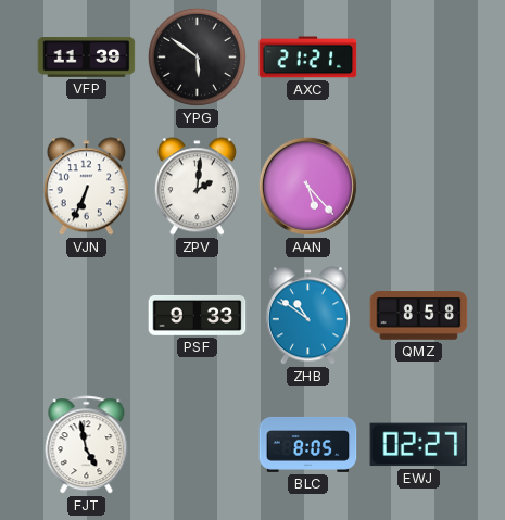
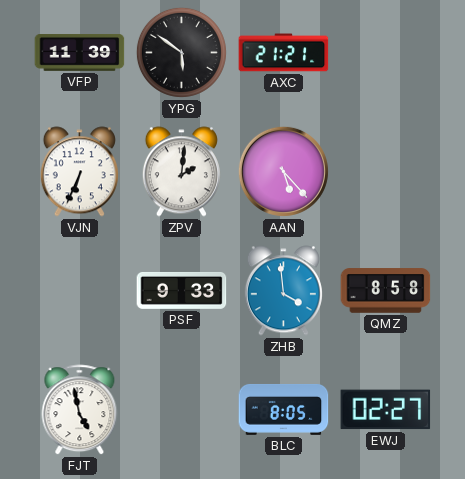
ZHB: 10:51 -> 3:59
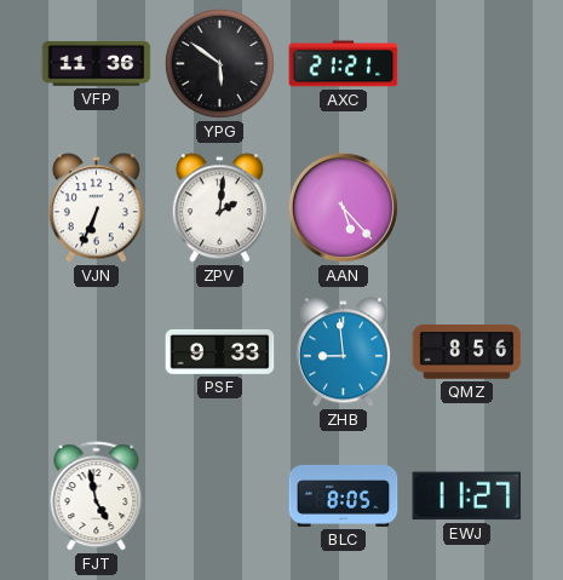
VFP: 11:39 -> 11:36
ZHB: 3:59 -> 8:59
QMZ: 8:58 -> 8:56
EWJ: 02:27 -> 11:27
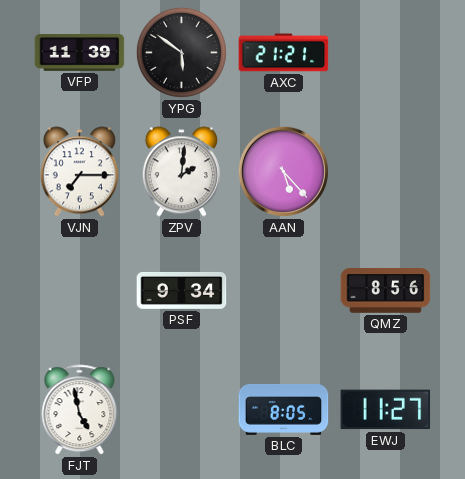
VFP: 11:36 -> 11:39
VJN: 6:34 -> 7:15
PSF: 9:33 -> 9:34
ZHB: 8:59 -> none
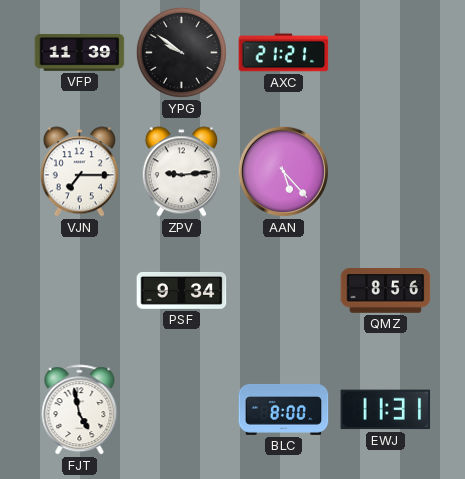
YPG: 5:51 -> 9:51
ZPV: 2:01 -> 9:14
BLC: 8:05 -> 8:00
EWJ: 11:27 -> 11:31
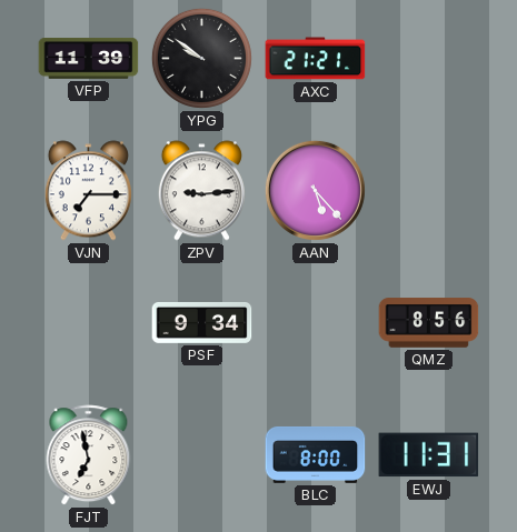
FJT: 4:58 -> 6:58
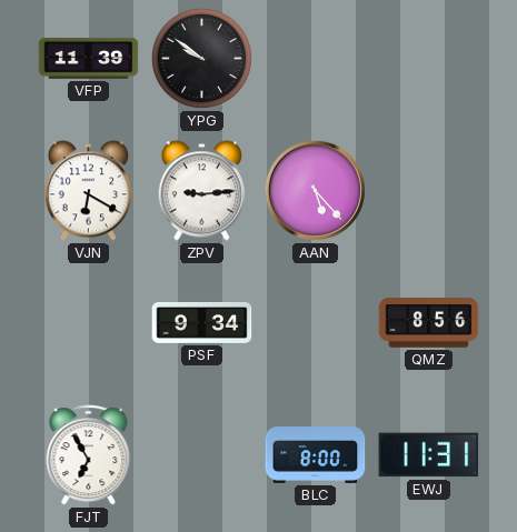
AXC: 21:21 -> none
VJN: 7:15 -> 6:20
FJT: 6:58 -> 6:55
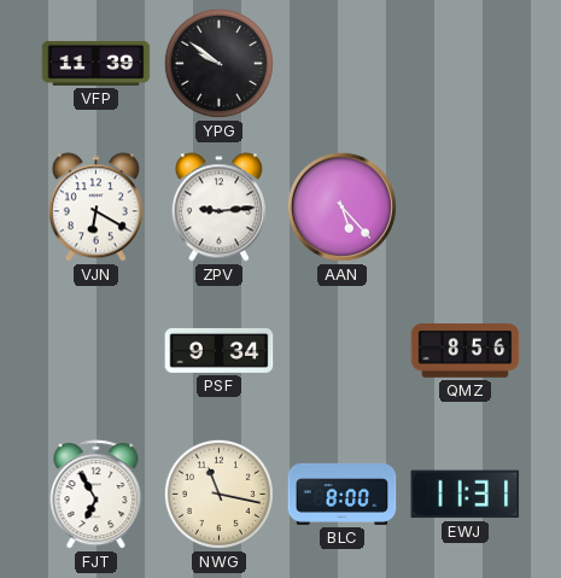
NWG: none -> 11:17
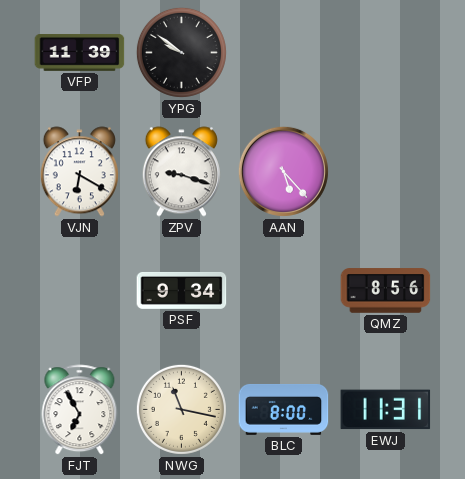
ZPV: 9:14 -> 9:18
